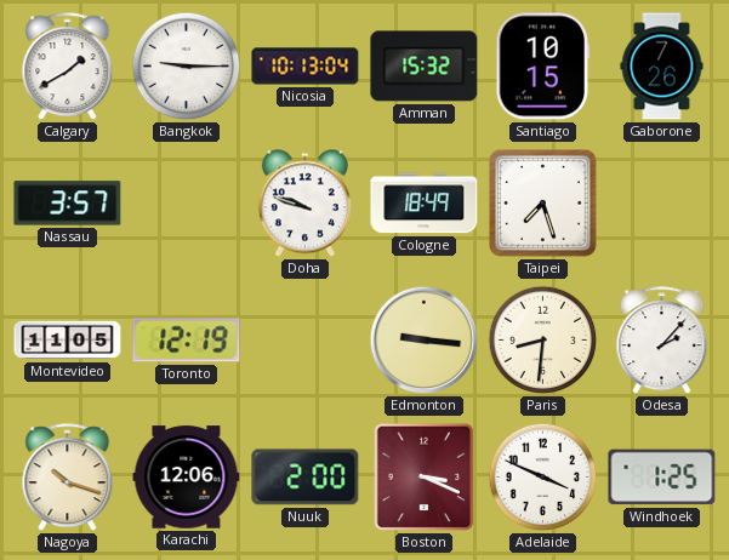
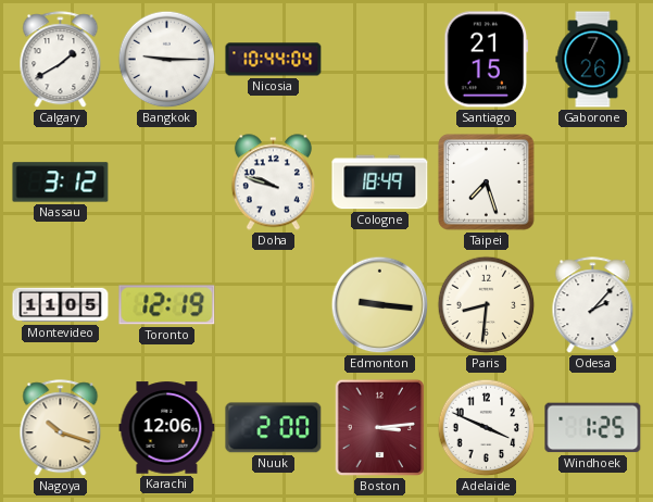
Nicosia: 10:13 -> 10:44
Amman: 15:32 -> none
Santiago: 10:15 -> 21:15
Nassau: 3:57 -> 3:12
Boston: 3:19 -> 3:14
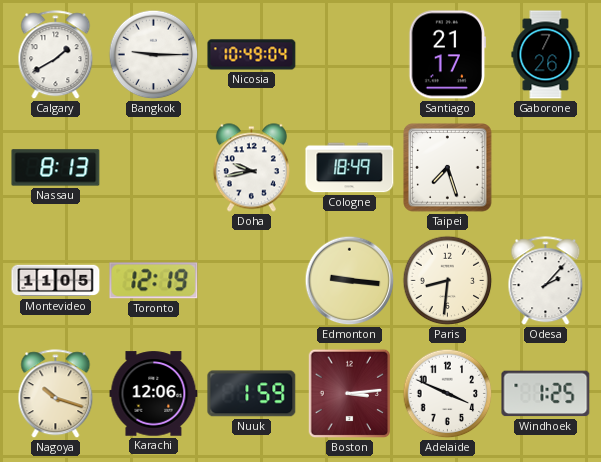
Nicosia: 10:44 -> 10:49
Santiago: 21:15 -> 21:17
Nassau: 3:12 -> 8:13
Doha: 9:48 -> 9:43
Nuuk: 2:00 -> 1:59
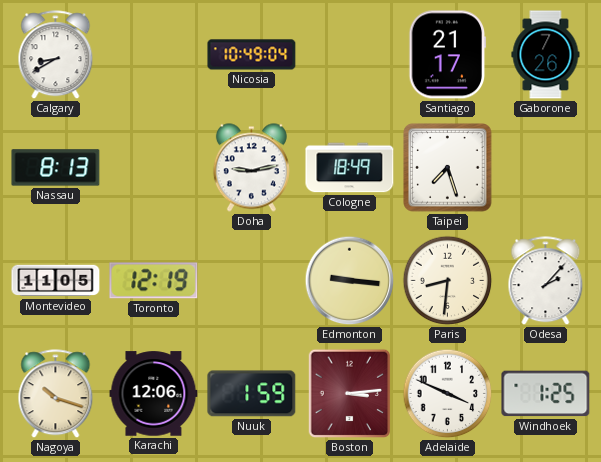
Calgary: 1:40 -> 8:40
Bangkok: 9:15 -> none
Doha: 9:43 -> 9:13
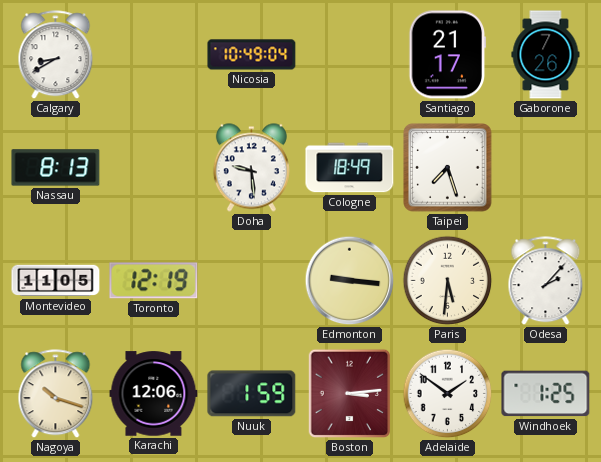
Doha: 9:13 -> 9:29
Paris: 8:31 -> 5:31
Adelaide: 3:49 -> 1:51
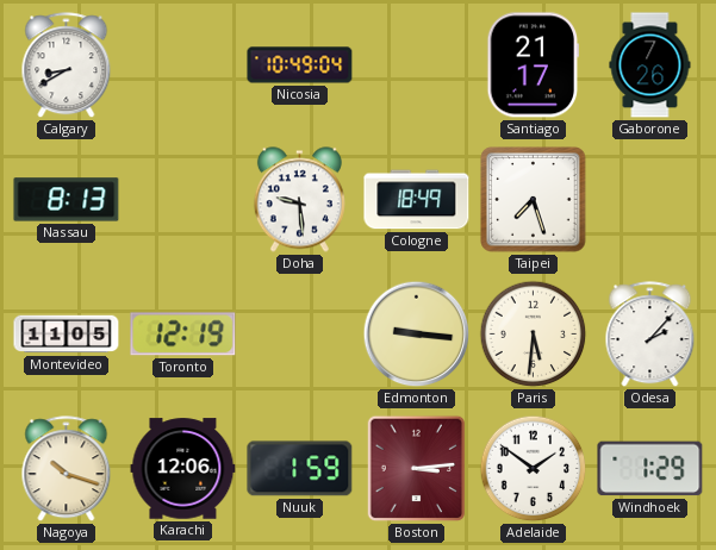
Windhoek: 1:25 -> 1:29
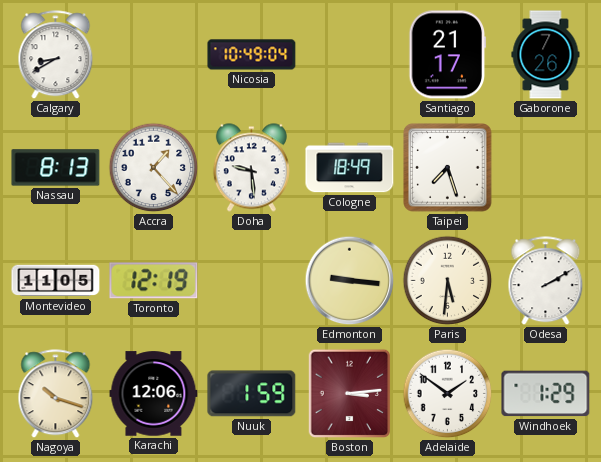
Accra: none -> 1:23
Odesa: 2:07 -> 2:10
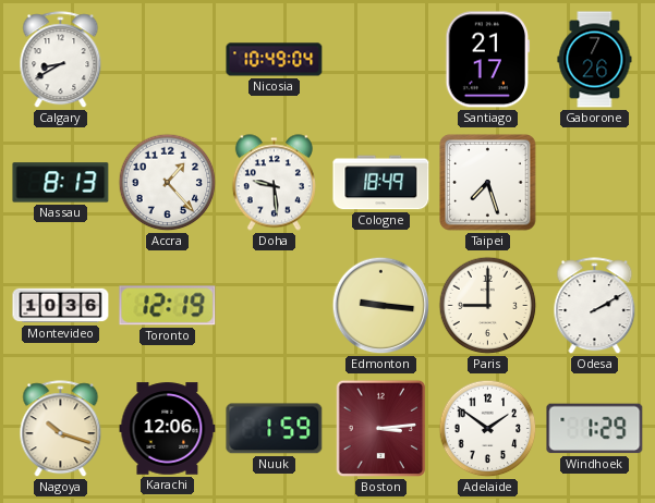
Montevideo: 11:05 -> 10:36
Paris: 5:31 -> 9:00
